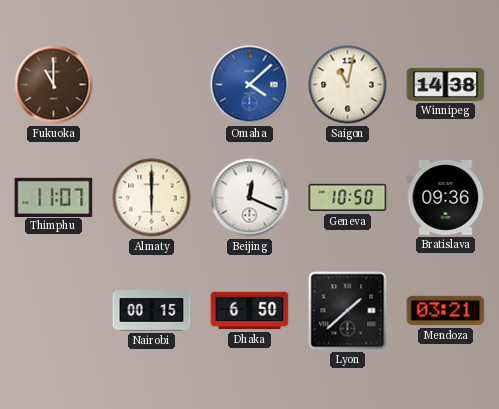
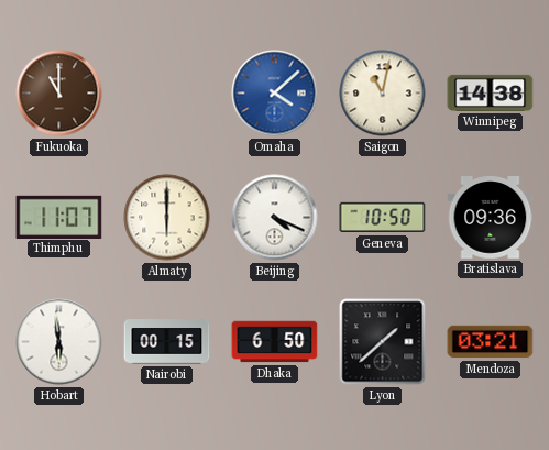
Beijing: 12:19 -> 4:19
Hobart: none -> 5:59
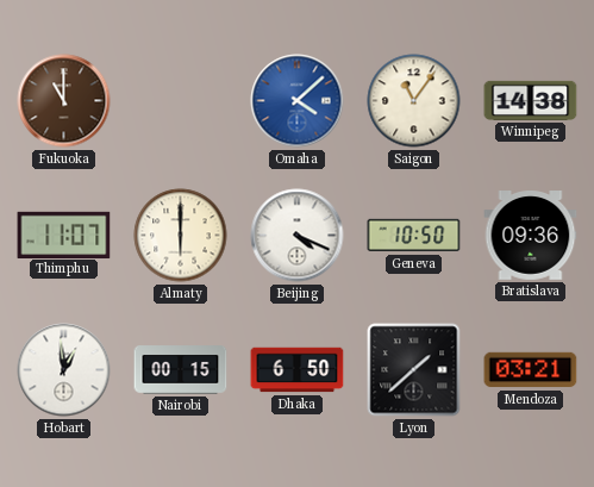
Saigon: 11:02 -> 11:06
Hobart: 5:59 -> 12:59
